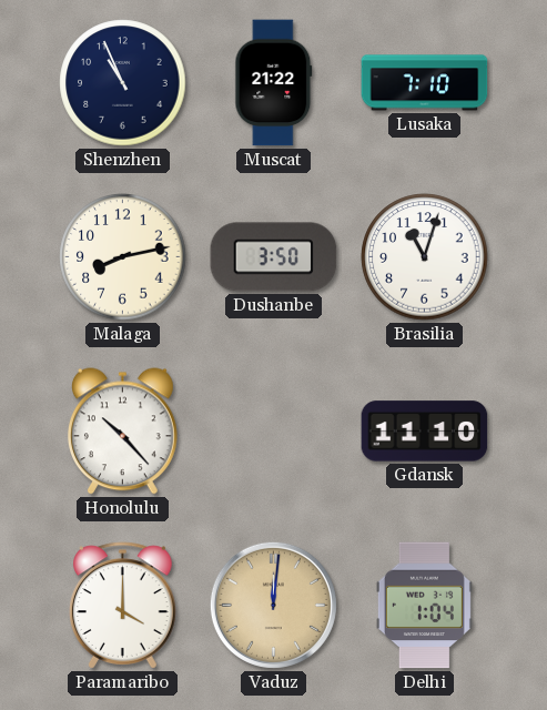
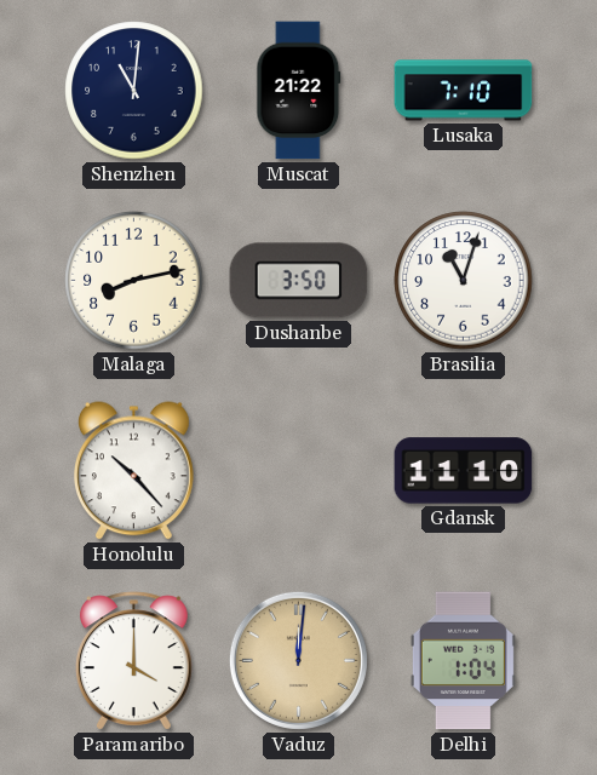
Shenzhen: 10:56 -> 11:01
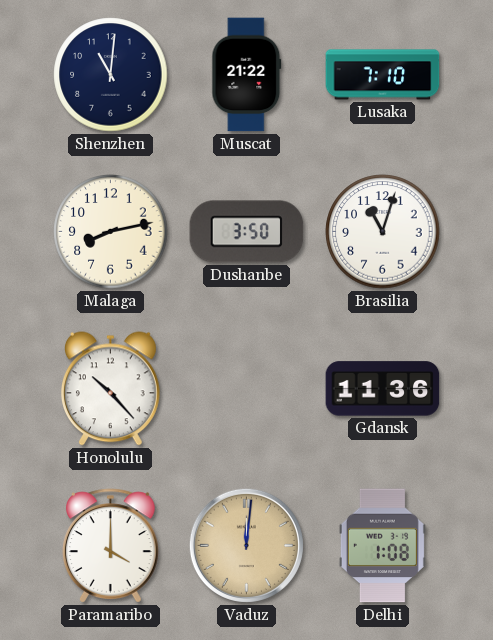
Gdansk: 11:10 -> 11:36
Delhi: 1:04 -> 1:08
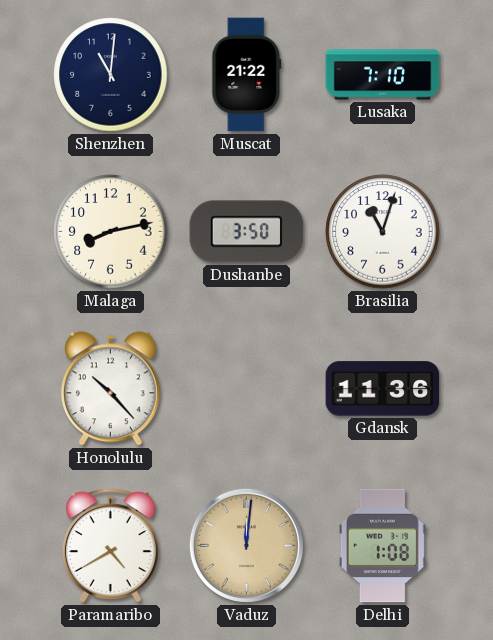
Paramaribo: 4:00 -> 4:40
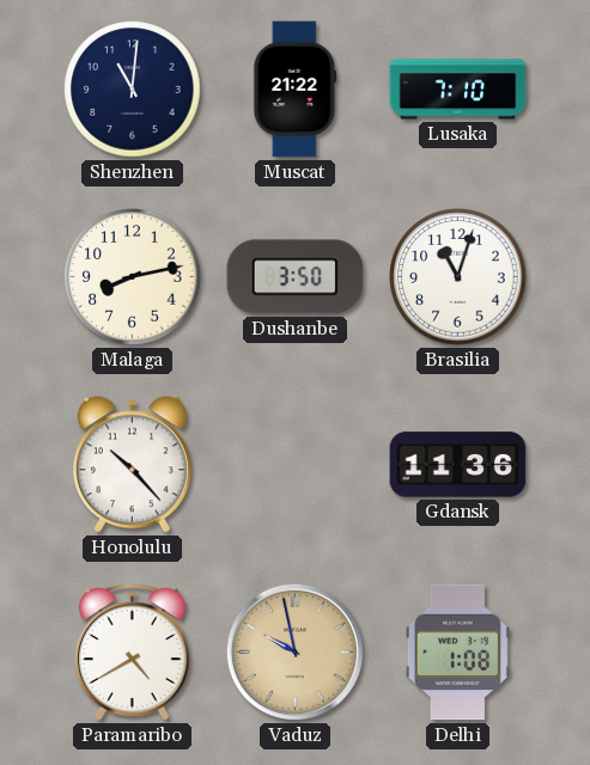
Vaduz: 12:01 -> 9:58
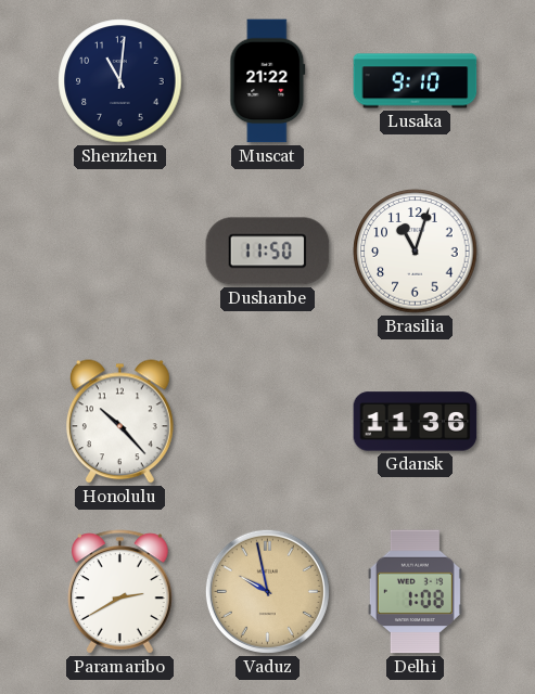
Lusaka: 7:10 -> 9:10
Malaga: 8:13 -> none
Dushanbe: 3:50 -> 11:50
Paramaribo: 4:40 -> 2:40
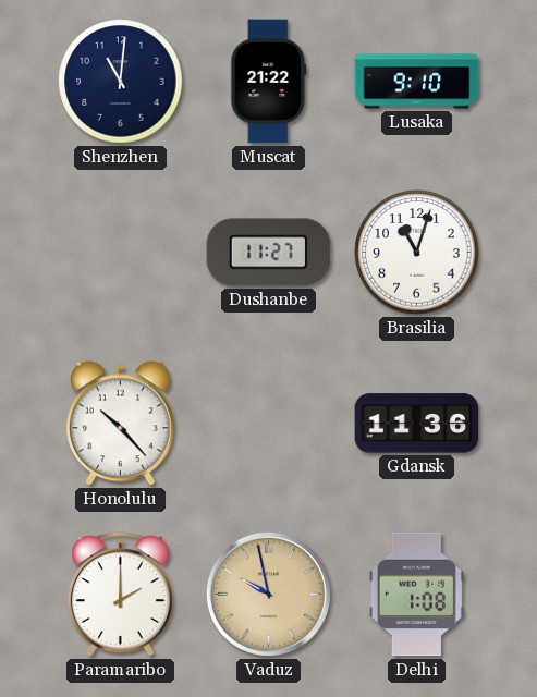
Dushanbe: 11:50 -> 11:27
Paramaribo: 2:40 -> 2:00
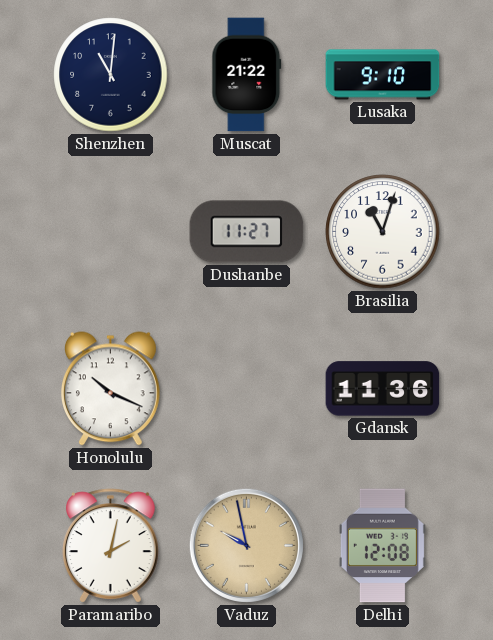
Honolulu: 10:23 -> 10:19
Paramaribo: 2:00 -> 2:02
Delhi: 1:08 -> 12:08
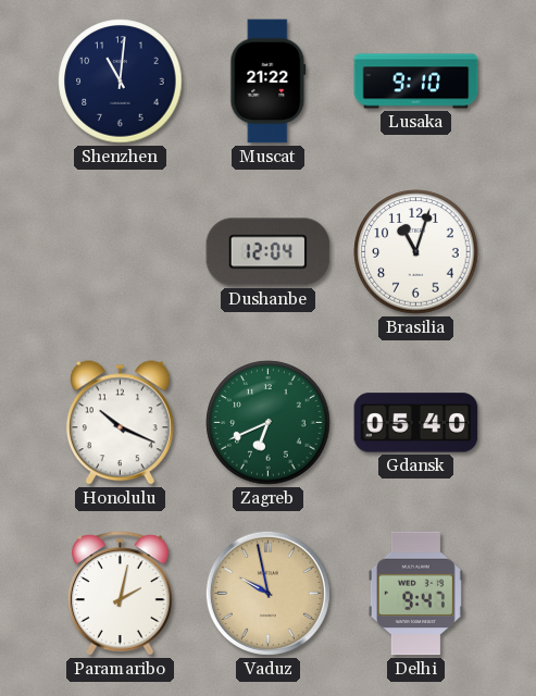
Dushanbe: 11:27 -> 12:04
Zagreb: none -> 6:41
Gdansk: 11:36 -> 05:40
Delhi: 12:08 -> 9:47
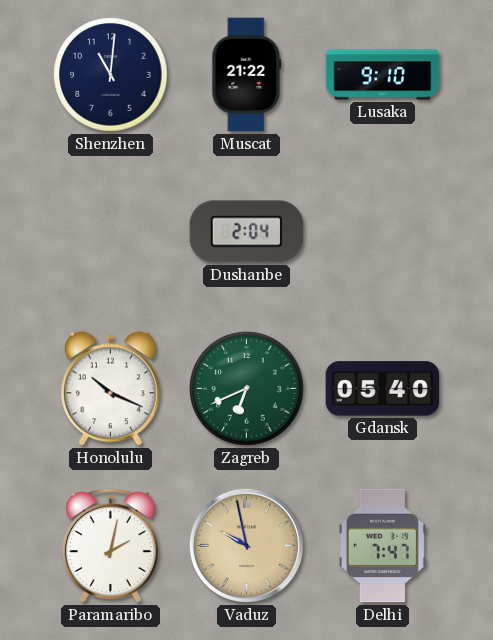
Dushanbe: 12:04 -> 2:04
Brasilia: 11:03 -> none
Delhi: 9:47 -> 7:47
